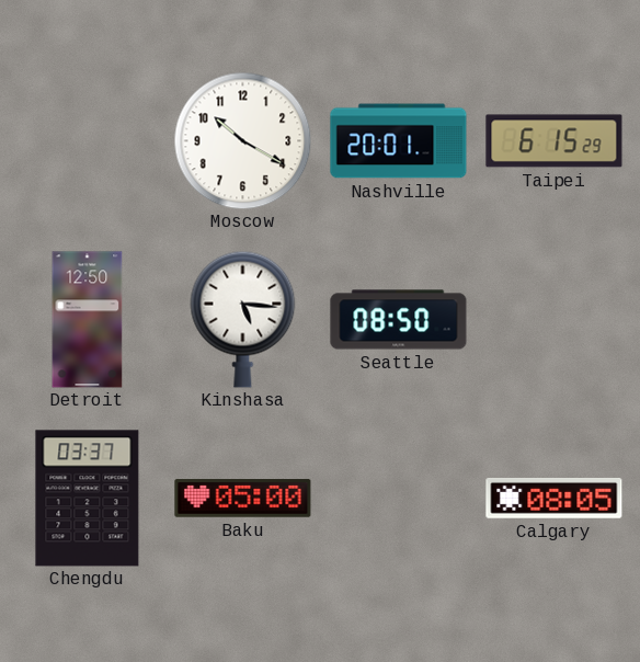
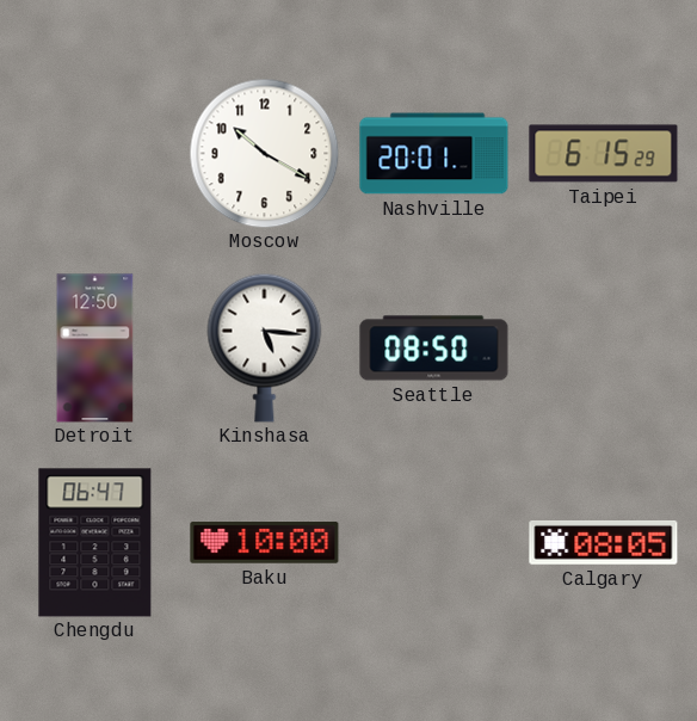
Chengdu: 03:37 -> 06:47
Baku: 05:00 -> 10:00
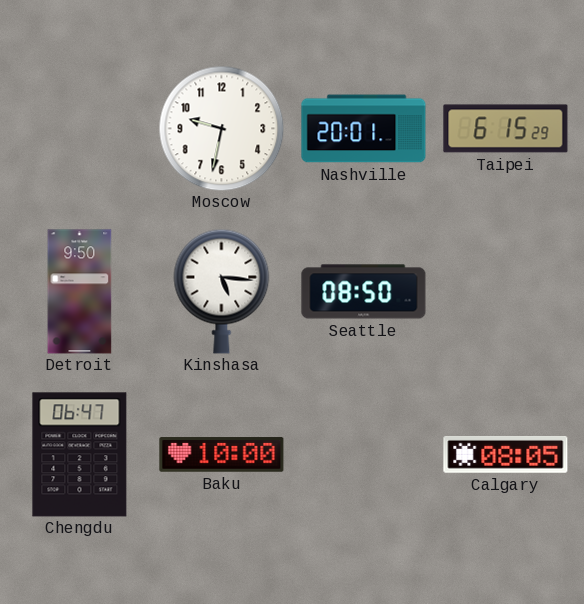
Moscow: 10:20 -> 9:32
Detroit: 12:50 -> 9:50
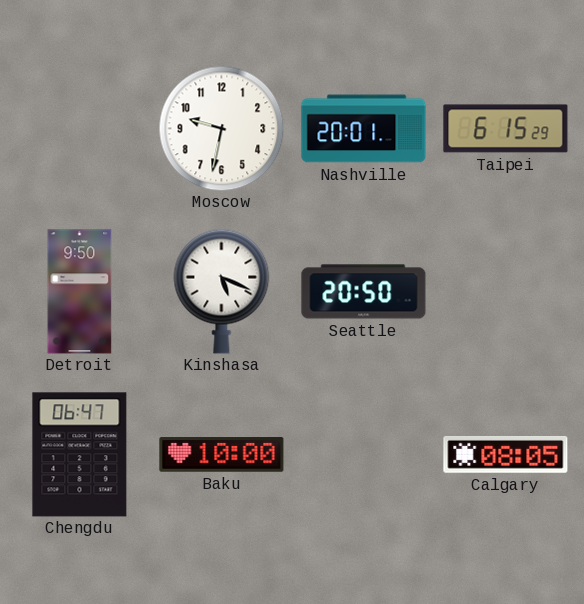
Kinshasa: 5:16 -> 5:19
Seattle: 08:50 -> 20:50
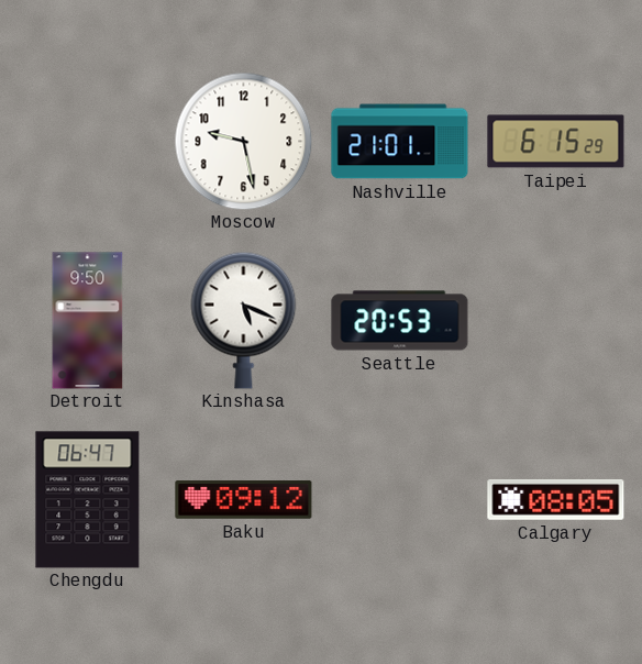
Moscow: 9:32 -> 9:28
Nashville: 20:01 -> 21:01
Seattle: 20:50 -> 20:53
Baku: 10:00 -> 09:12
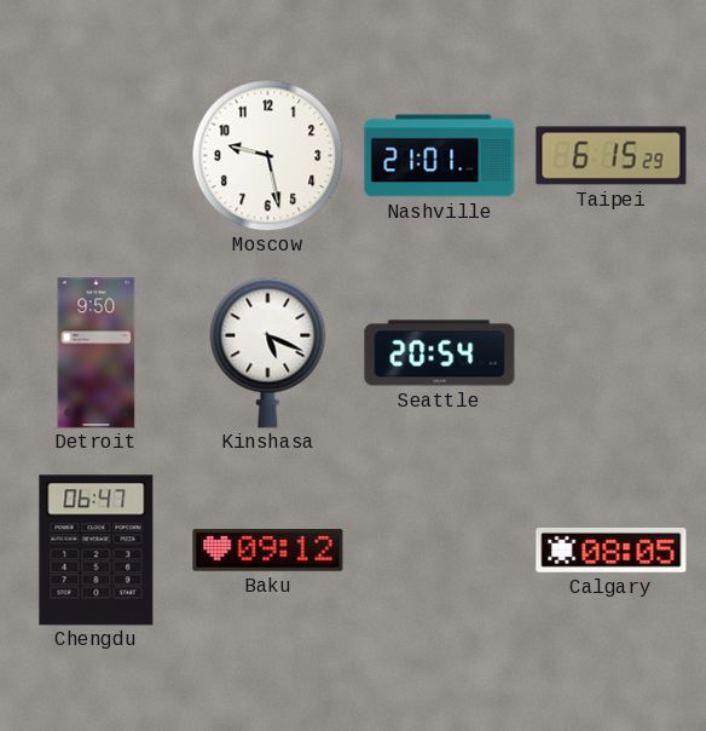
Seattle: 20:53 -> 20:54
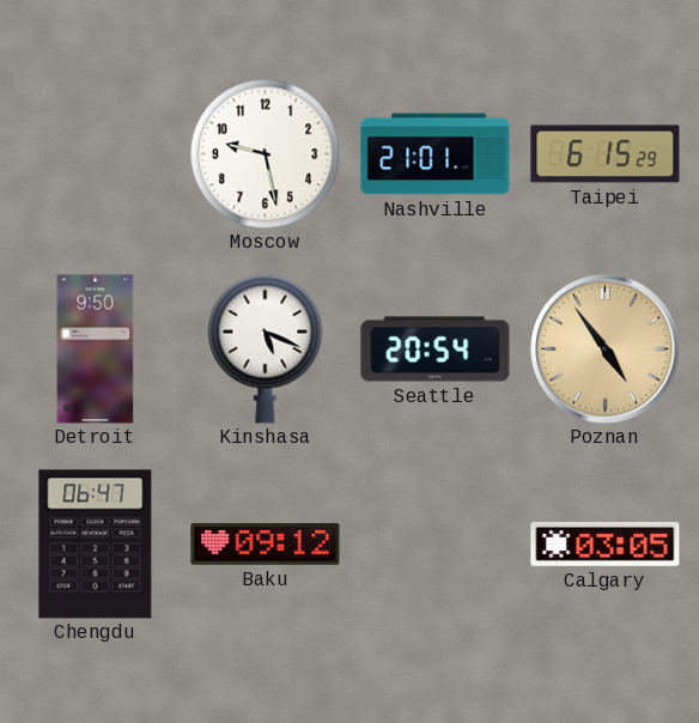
Poznan: none -> 4:54
Calgary: 08:05 -> 03:05
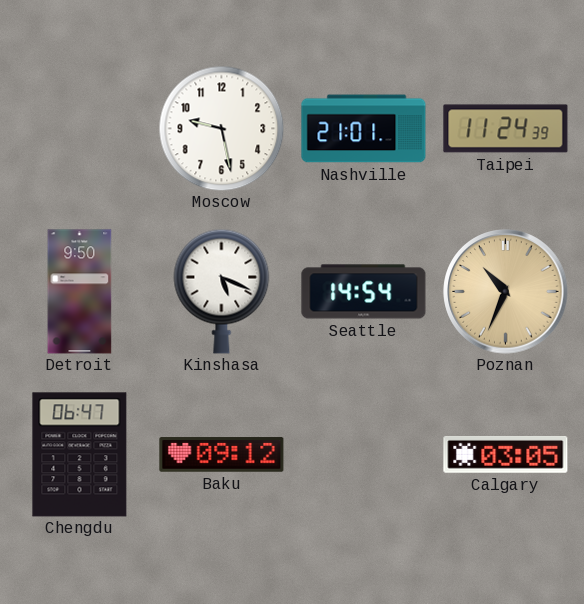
Taipei: 6:15 -> 11:24
Seattle: 20:54 -> 14:54
Poznan: 4:54 -> 10:34
